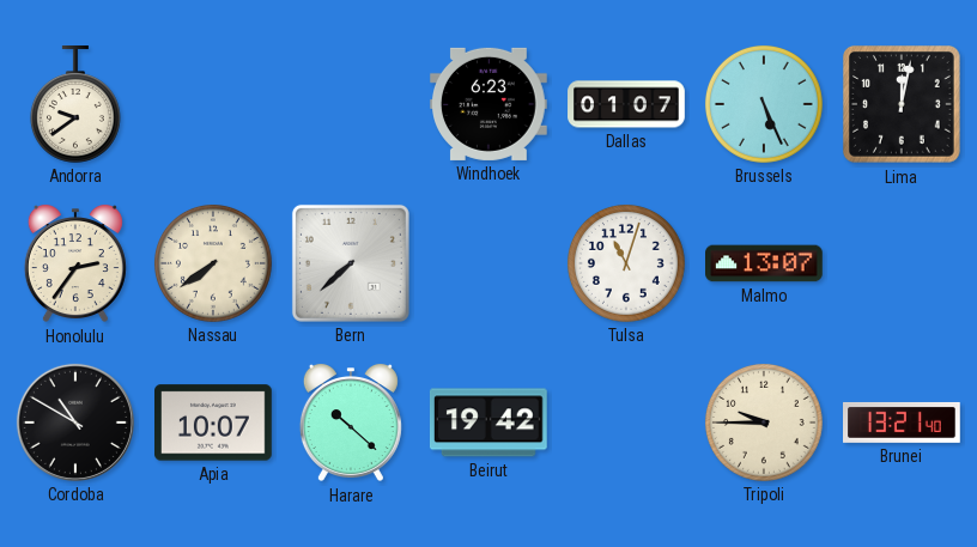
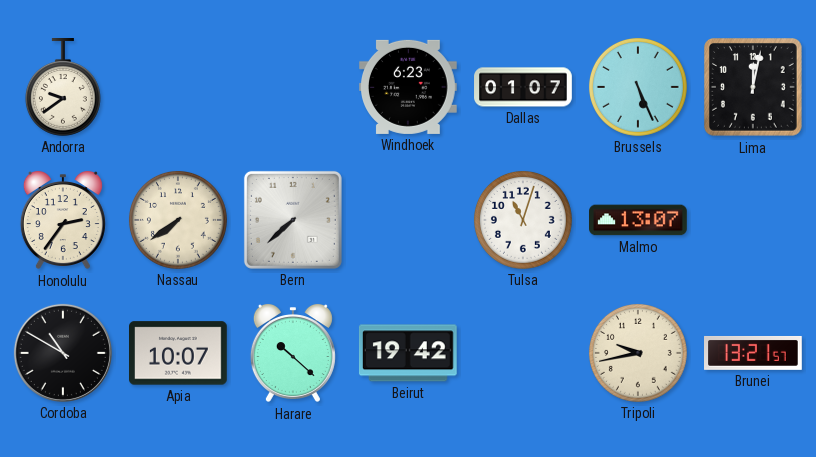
Tripoli: 9:45 -> 9:43
Brunei: 13:21:40 -> 13:21:57
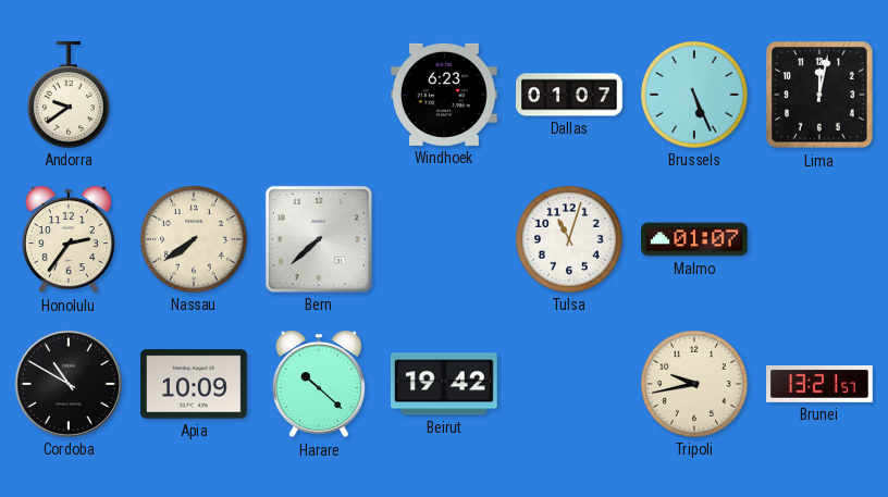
Malmo: 13:07 -> 01:07
Apia: 10:07 -> 10:09
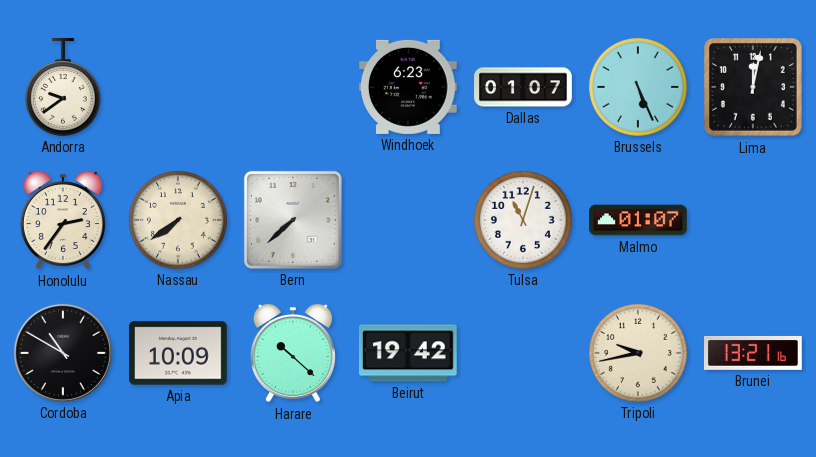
Brunei: 13:21:57 -> 13:21:16
